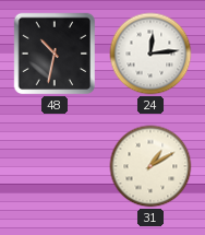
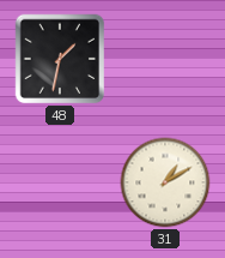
48: 10:32 -> 1:32
24: 12:14 -> none
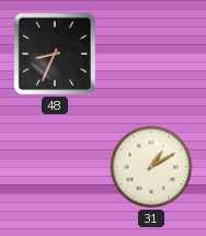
48: 1:32 -> 8:34
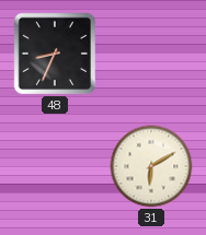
31: 1:10 -> 6:10
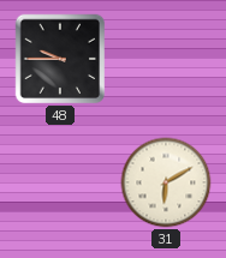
48: 8:34 -> 9:45
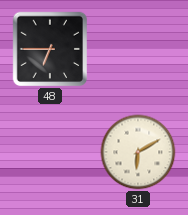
48: 9:45 -> 6:45
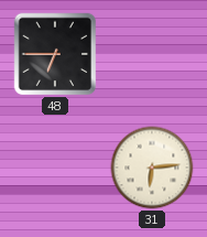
31: 6:10 -> 6:14
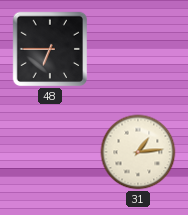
31: 6:14 -> 1:14
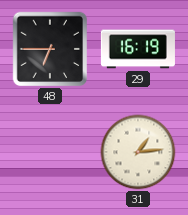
29: none -> 16:19
